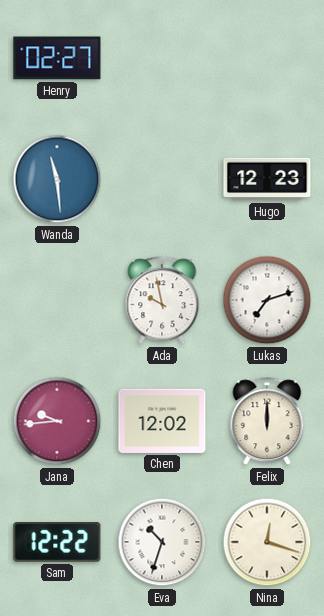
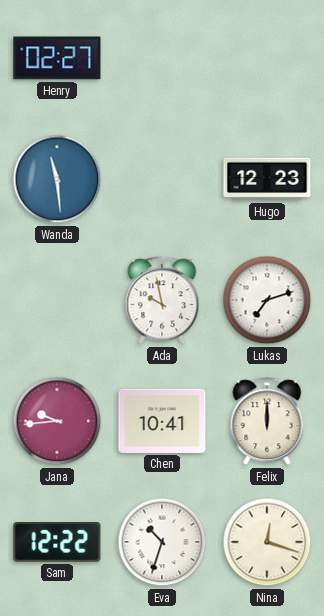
Chen: 12:02 -> 10:41
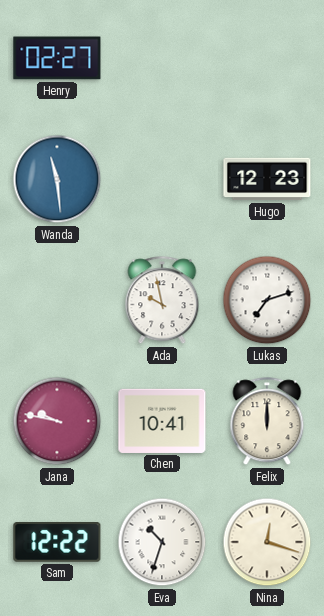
Jana: 9:44 -> 9:47
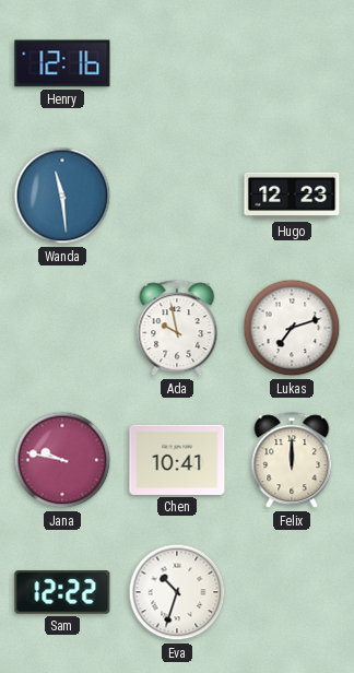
Henry: 02:27 -> 12:16
Nina: 12:18 -> none
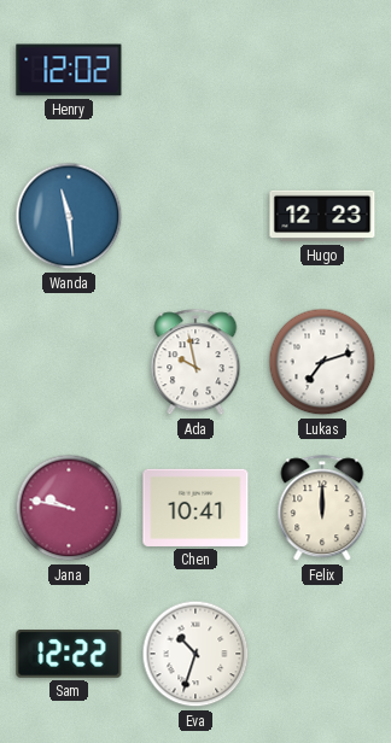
Henry: 12:16 -> 12:02
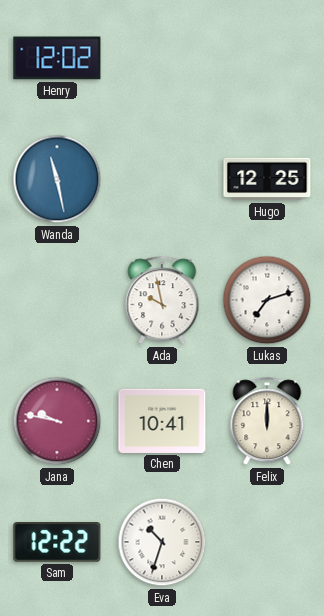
Wanda: 11:29 -> 11:28
Hugo: 12:23 -> 12:25
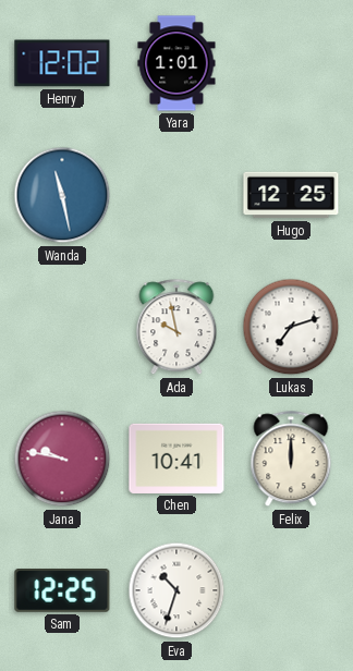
Yara: none -> 1:01
Sam: 12:22 -> 12:25
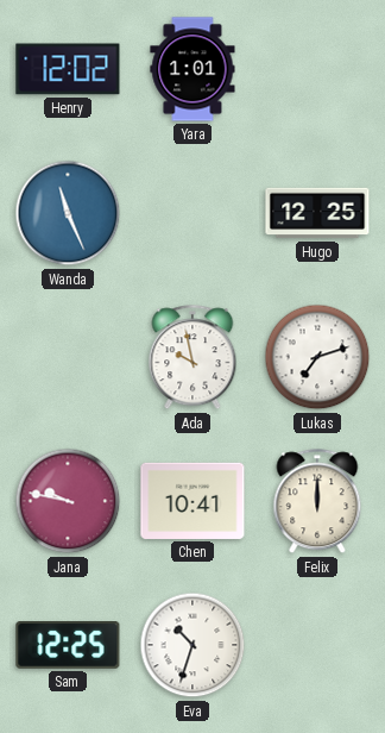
Wanda: 11:28 -> 11:26
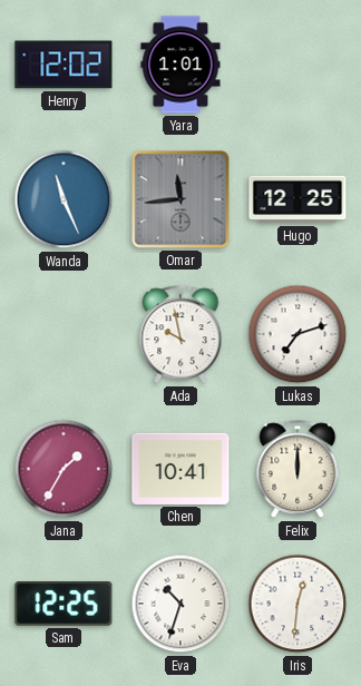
Omar: none -> 11:44
Jana: 9:47 -> 1:35
Iris: none -> 12:31
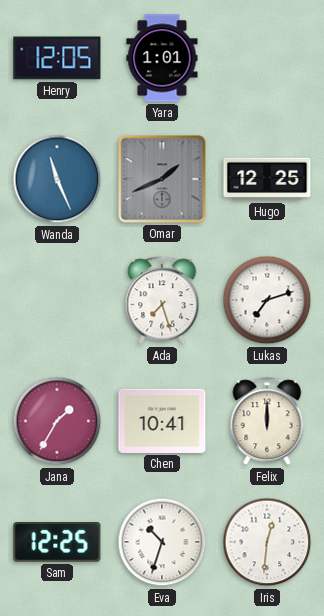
Henry: 12:02 -> 12:05
Omar: 11:44 -> 1:41
Ada: 9:58 -> 7:27
